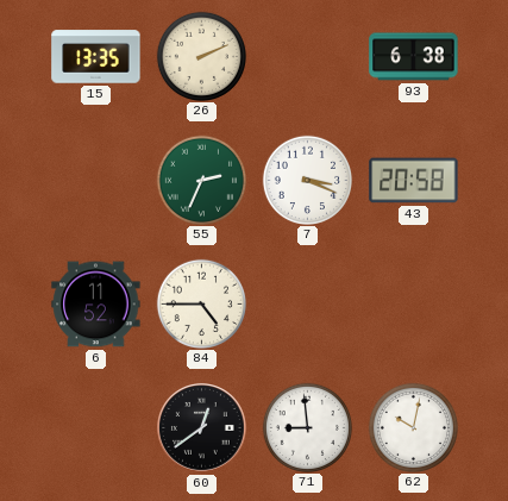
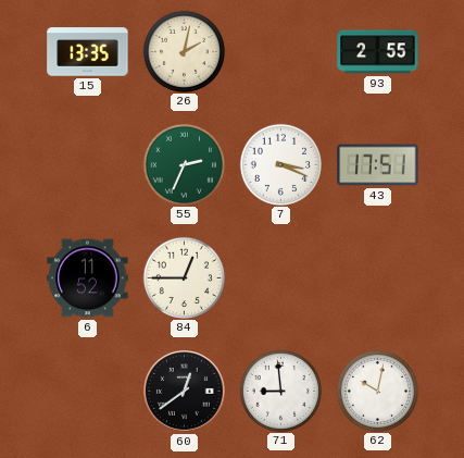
26: 2:11 -> 2:02
93: 6:38 -> 2:55
43: 20:58 -> 17:51
84: 4:45 -> 12:45
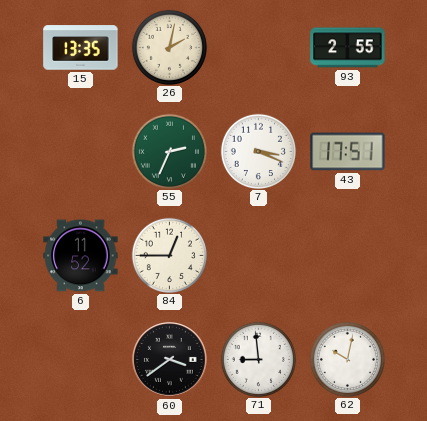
60: 12:39 -> 3:39
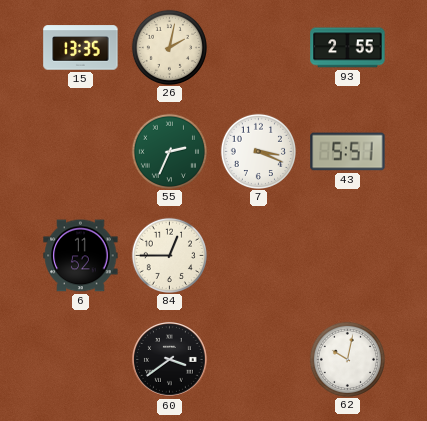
43: 17:51 -> 5:51
71: 8:59 -> none
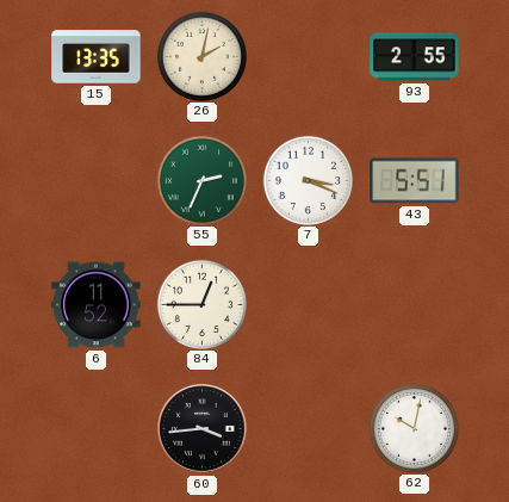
60: 3:39 -> 3:44
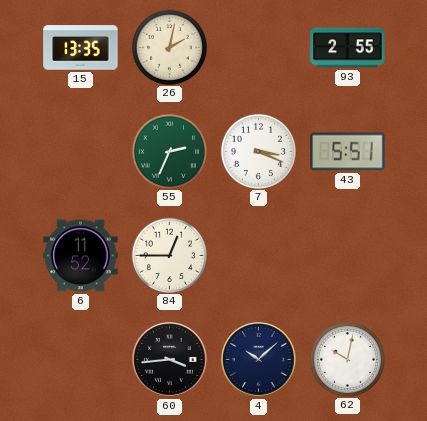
4: none -> 10:08
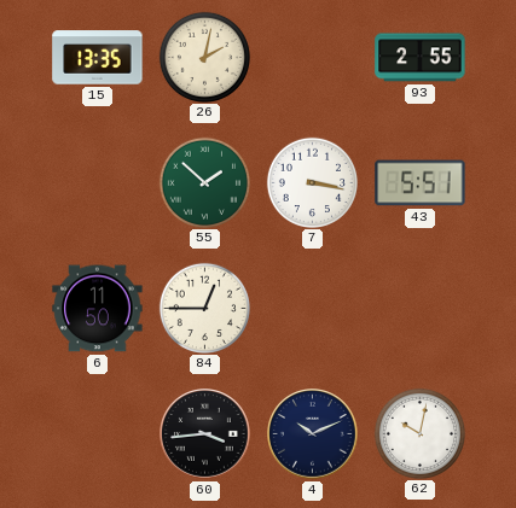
55: 2:34 -> 1:52
7: 3:19 -> 3:17
6: 11:52 -> 11:50
4: 10:08 -> 10:11
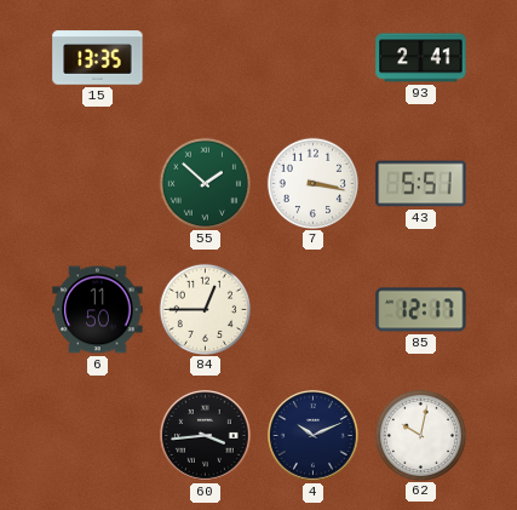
26: 2:02 -> none
93: 2:55 -> 2:41
85: none -> 12:17
